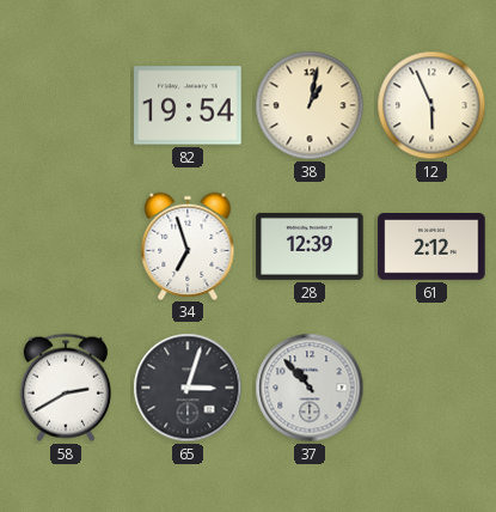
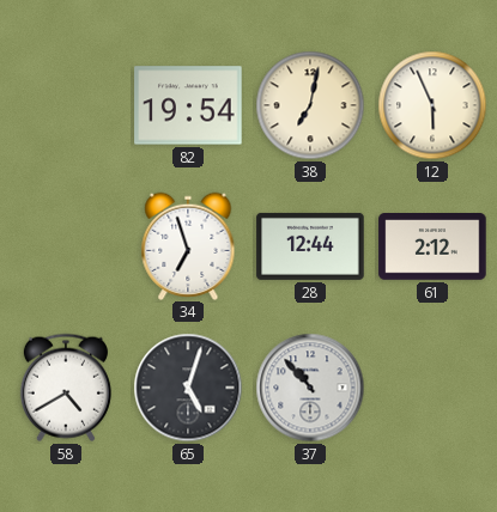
38: 1:02 -> 7:02
28: 12:39 -> 12:44
58: 2:40 -> 4:40
65: 3:03 -> 5:03
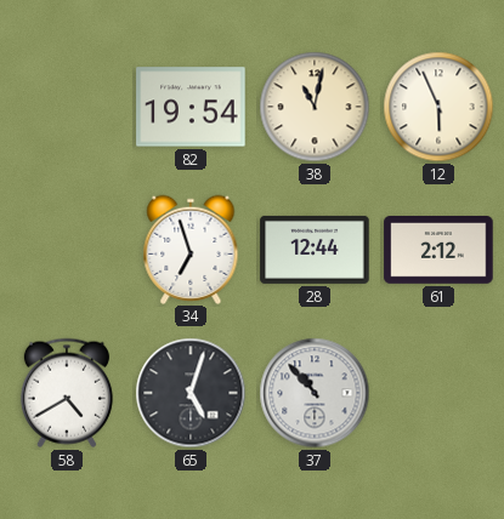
38: 7:02 -> 11:02
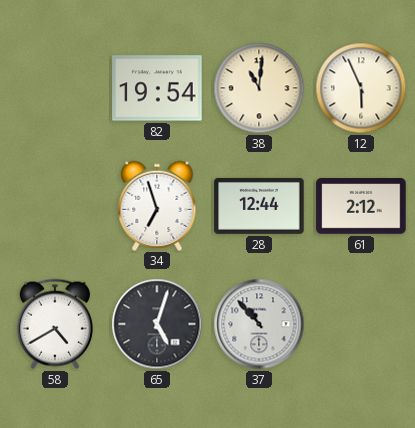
38: 11:02 -> 11:01
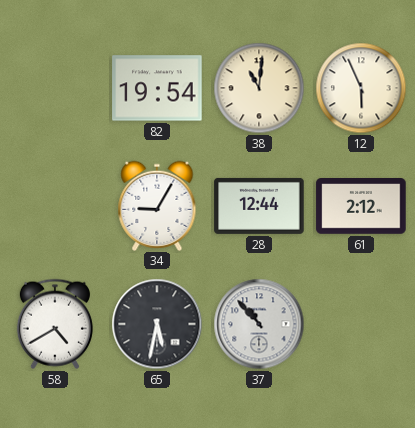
34: 6:57 -> 9:05
65: 5:03 -> 5:32
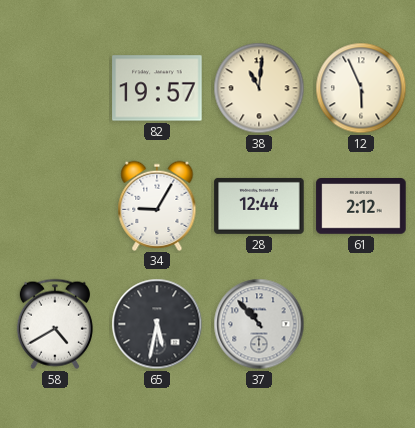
82: 19:54 -> 19:57
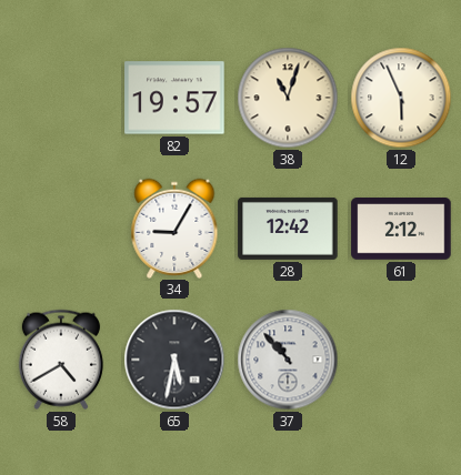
38: 11:01 -> 11:03
28: 12:44 -> 12:42
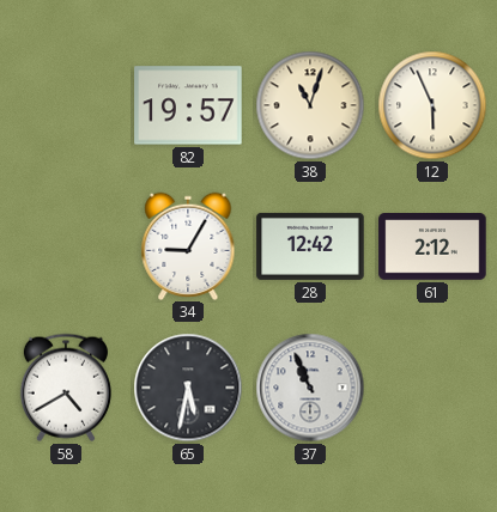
37: 10:53 -> 10:56
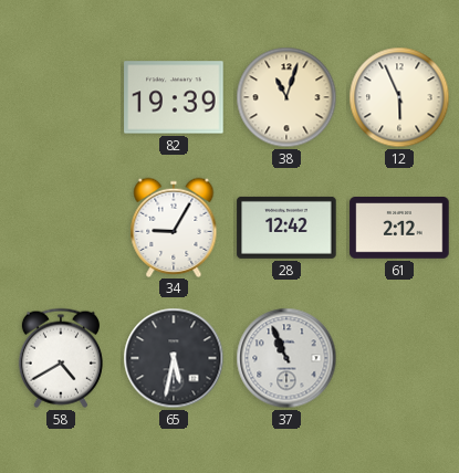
82: 19:57 -> 19:39
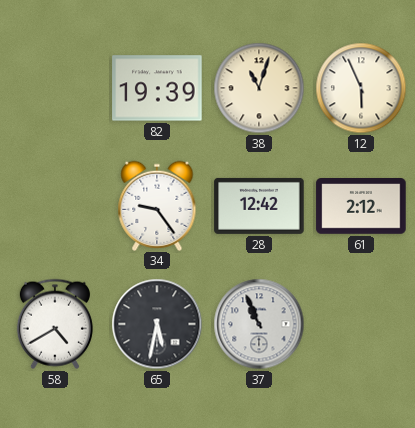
34: 9:05 -> 9:24
